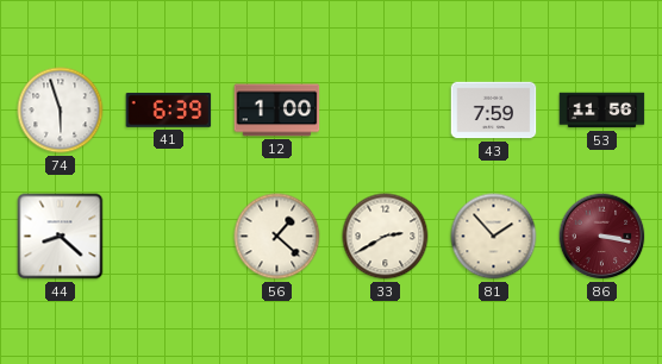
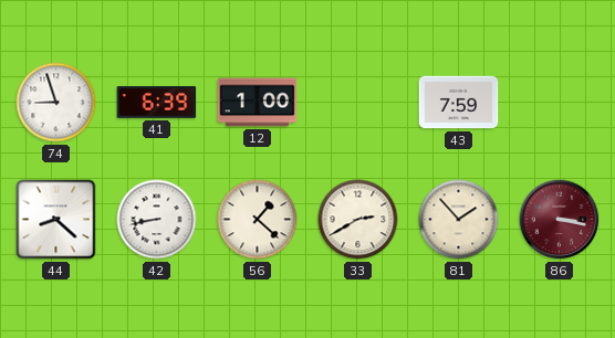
74: 5:57 -> 8:57
53: 11:56 -> none
42: none -> 8:43
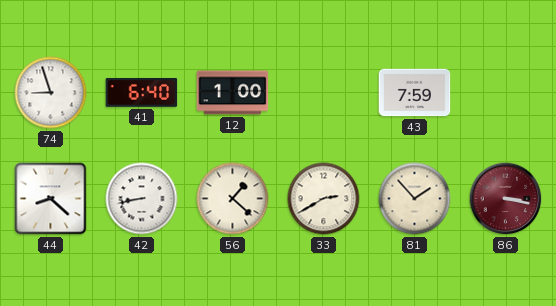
41: 6:39 -> 6:40
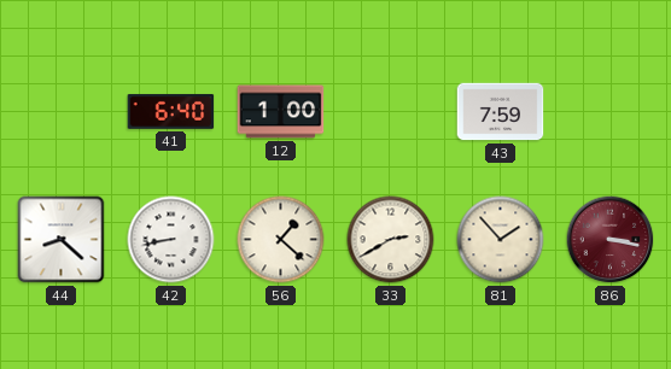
74: 8:57 -> none
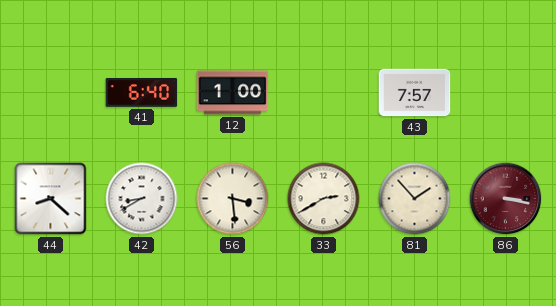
43: 7:59 -> 7:57
42: 8:43 -> 8:40
56: 1:22 -> 3:29
